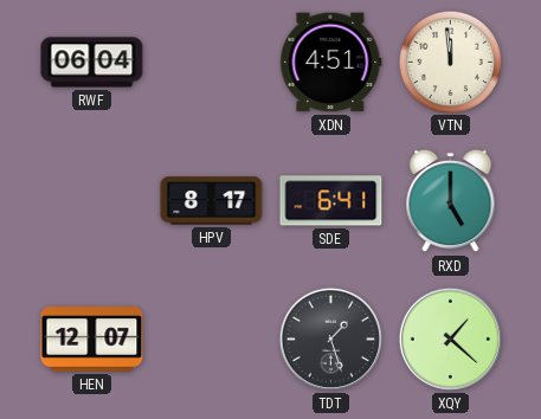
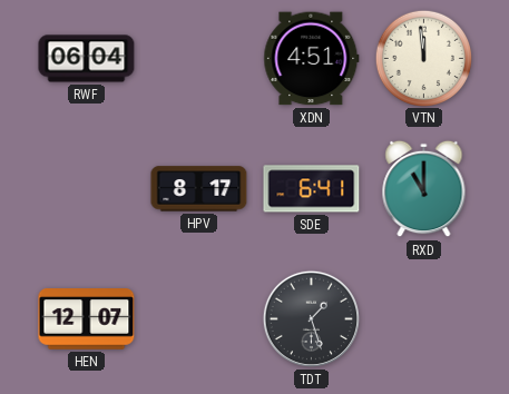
RXD: 5:00 -> 11:00
XQY: 1:22 -> none
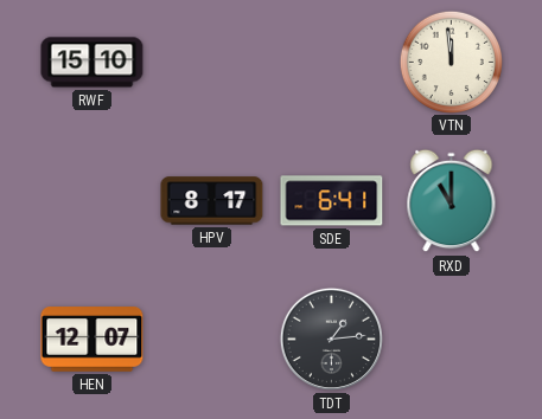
RWF: 06:04 -> 15:10
XDN: 4:51 -> none
TDT: 1:27 -> 1:14
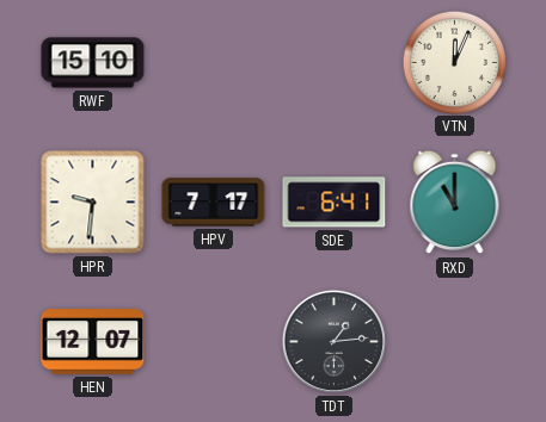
VTN: 11:59 -> 12:04
HPR: none -> 9:31
HPV: 8:17 -> 7:17
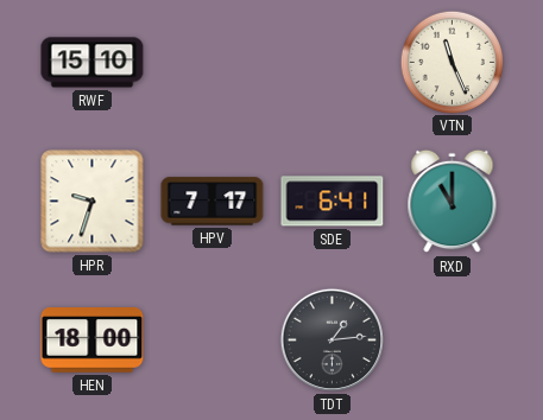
VTN: 12:04 -> 11:26
HPR: 9:31 -> 9:33
HEN: 12:07 -> 18:00
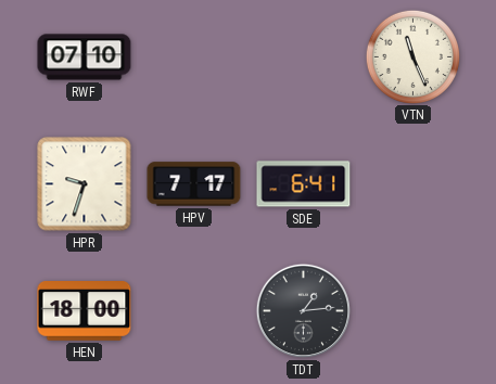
RWF: 15:10 -> 07:10
RXD: 11:00 -> none
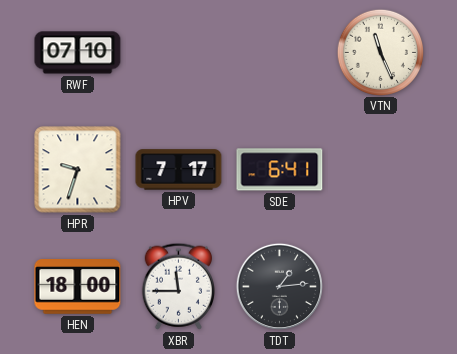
XBR: none -> 11:45
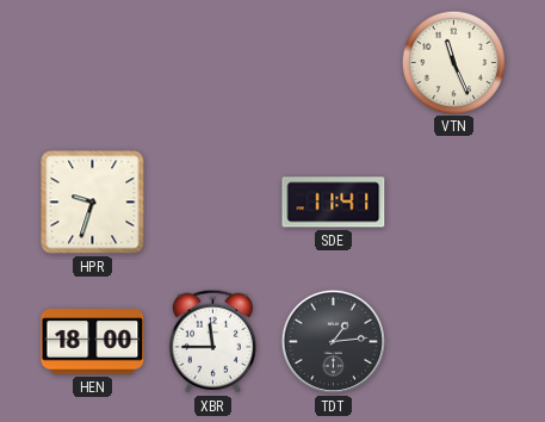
RWF: 07:10 -> none
HPV: 7:17 -> none
SDE: 6:41 -> 11:41
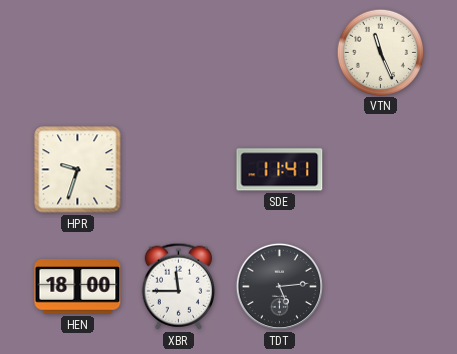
TDT: 1:14 -> 5:14
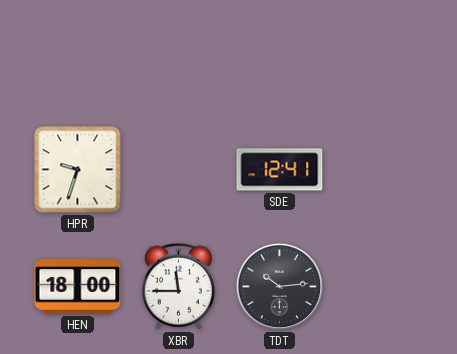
VTN: 11:26 -> none
SDE: 11:41 -> 12:41
TDT: 5:14 -> 10:14
